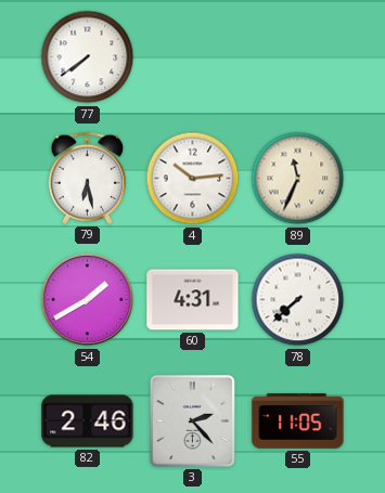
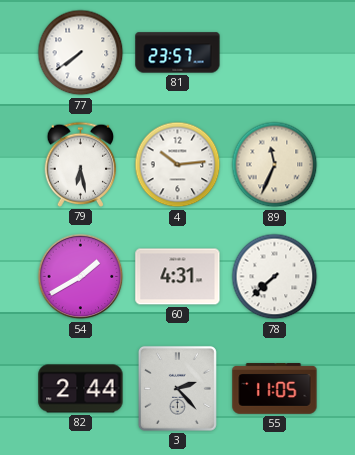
81: none -> 23:57
82: 2:46 -> 2:44
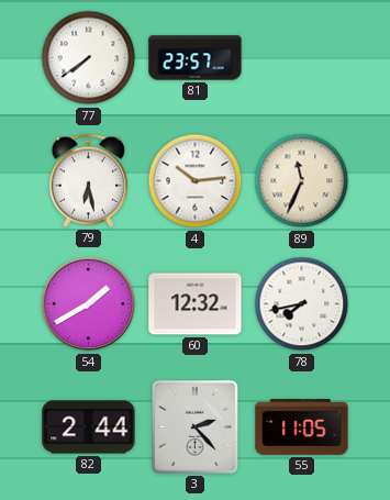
60: 4:31 -> 12:32
78: 7:38 -> 7:43
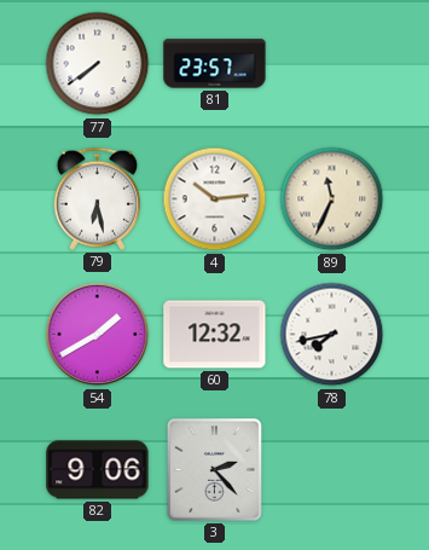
82: 2:44 -> 9:06
55: 11:05 -> none
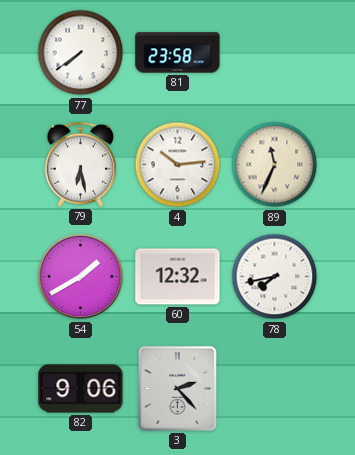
81: 23:57 -> 23:58
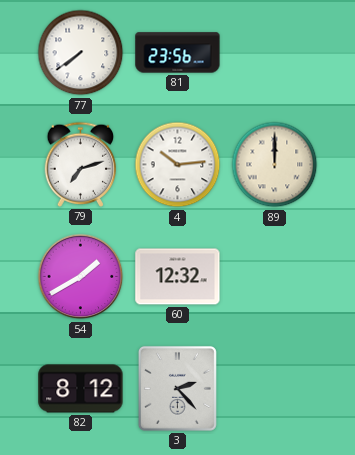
81: 23:58 -> 23:56
79: 6:28 -> 7:12
89: 11:34 -> 12:00
78: 7:43 -> none
82: 9:06 -> 8:12
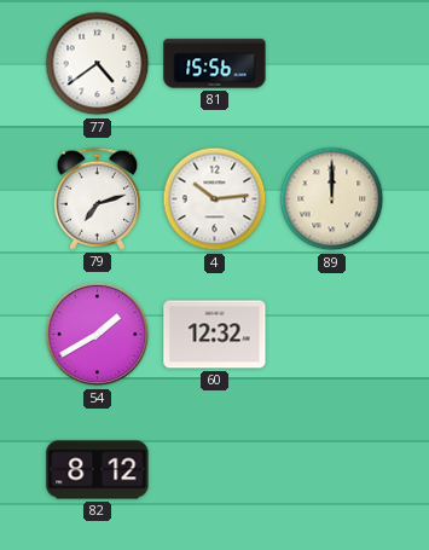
77: 7:39 -> 4:39
81: 23:56 -> 15:56
3: 2:23 -> none
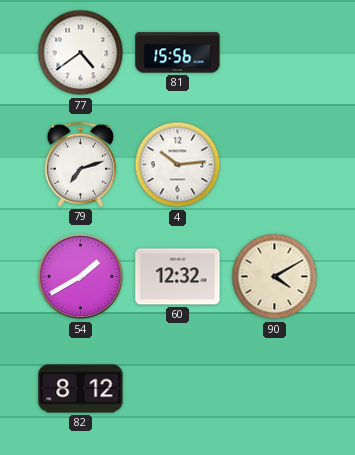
89: 12:00 -> none
90: none -> 4:10
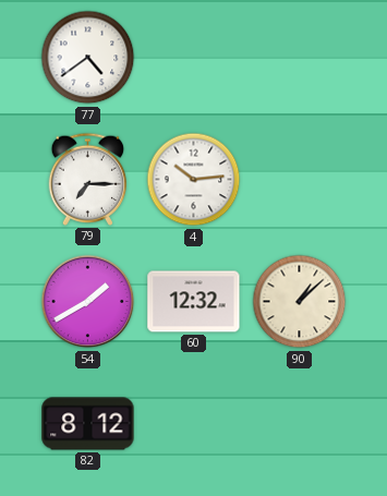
81: 15:56 -> none
79: 7:12 -> 7:15
90: 4:10 -> 1:08
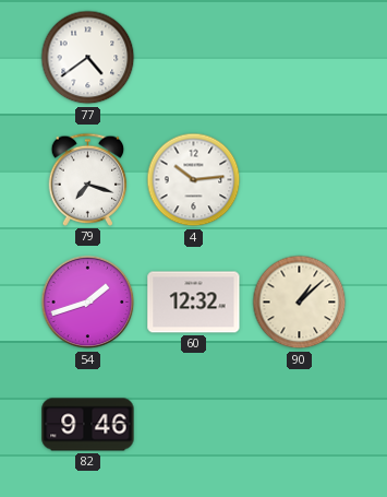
79: 7:15 -> 7:18
54: 1:40 -> 1:42
82: 8:12 -> 9:46
